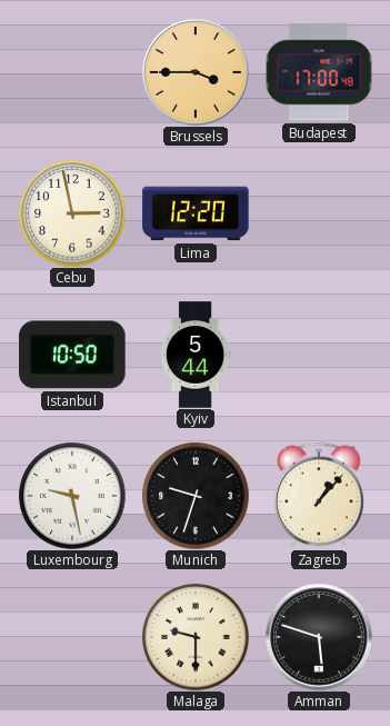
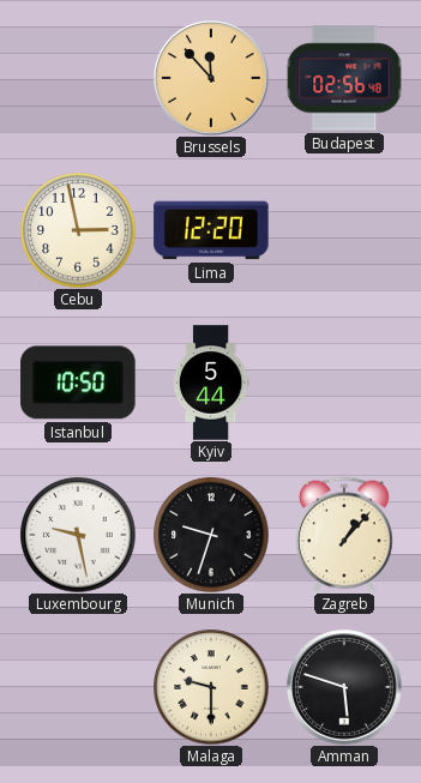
Brussels: 3:45 -> 11:53
Budapest: 17:00 -> 02:56
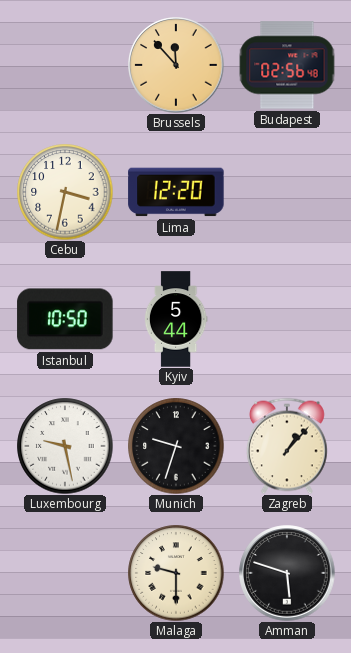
Cebu: 2:58 -> 3:32
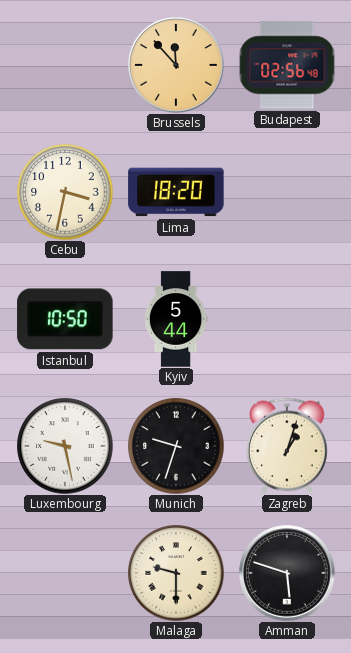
Lima: 12:20 -> 18:20
Zagreb: 1:07 -> 1:03
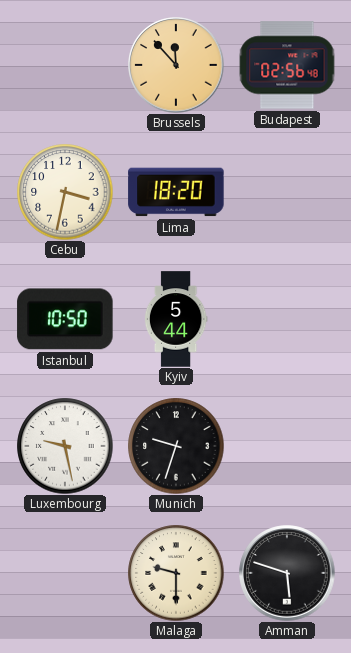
Zagreb: 1:03 -> none
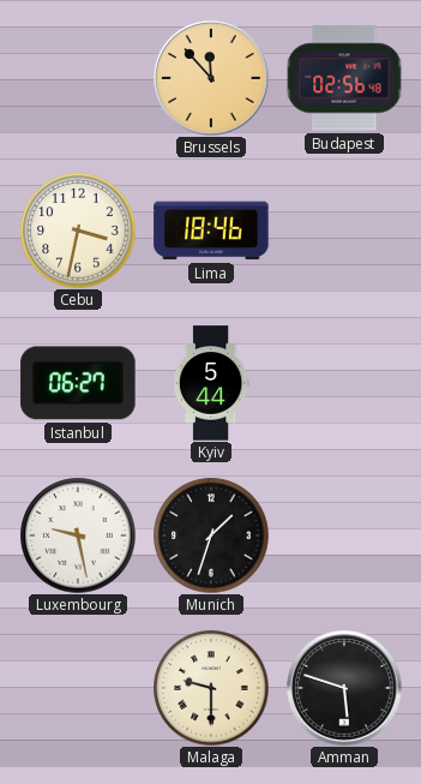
Lima: 18:20 -> 18:46
Istanbul: 10:50 -> 06:27
Munich: 9:33 -> 1:33
